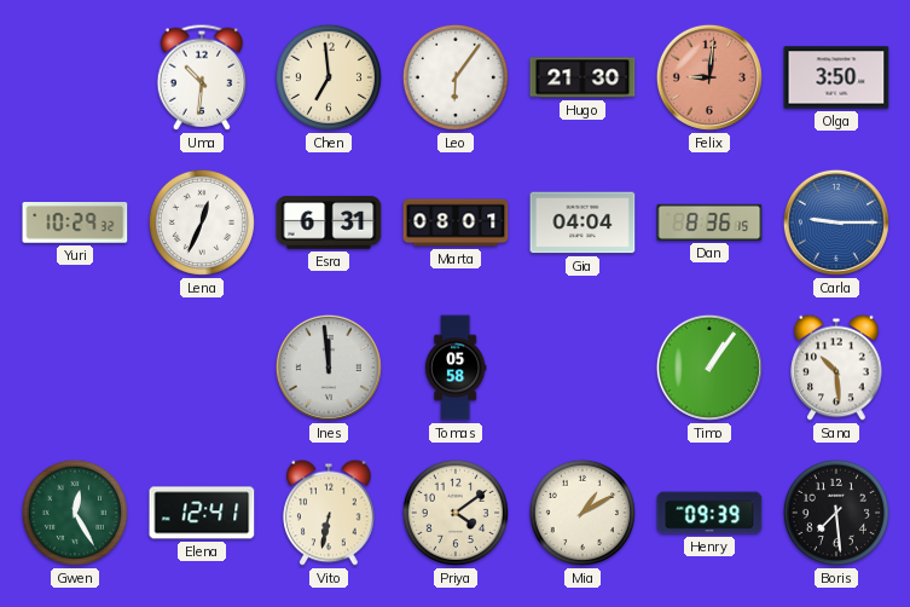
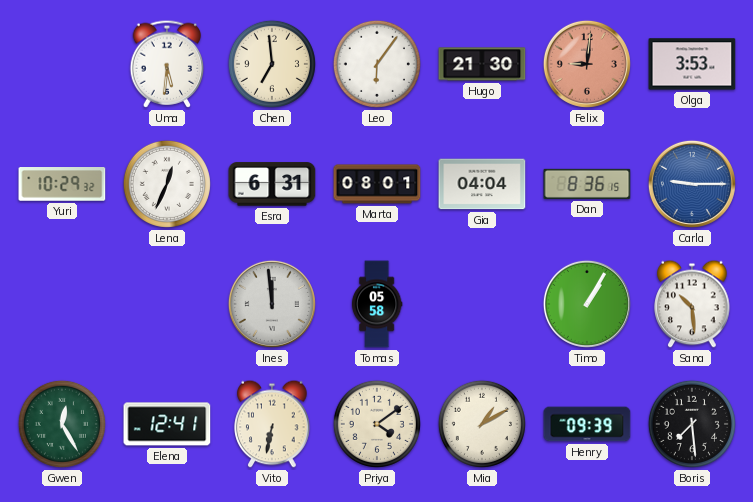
Uma: 10:31 -> 5:31
Olga: 3:50 -> 3:53
Timo: 1:06 -> 1:05
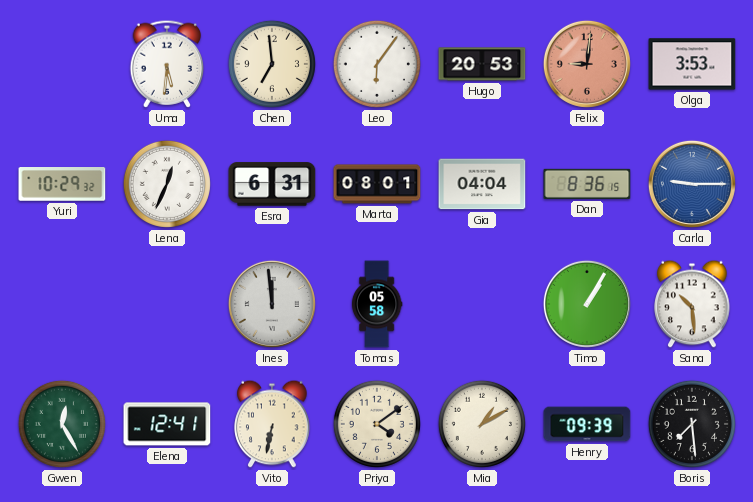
Hugo: 21:30 -> 20:53
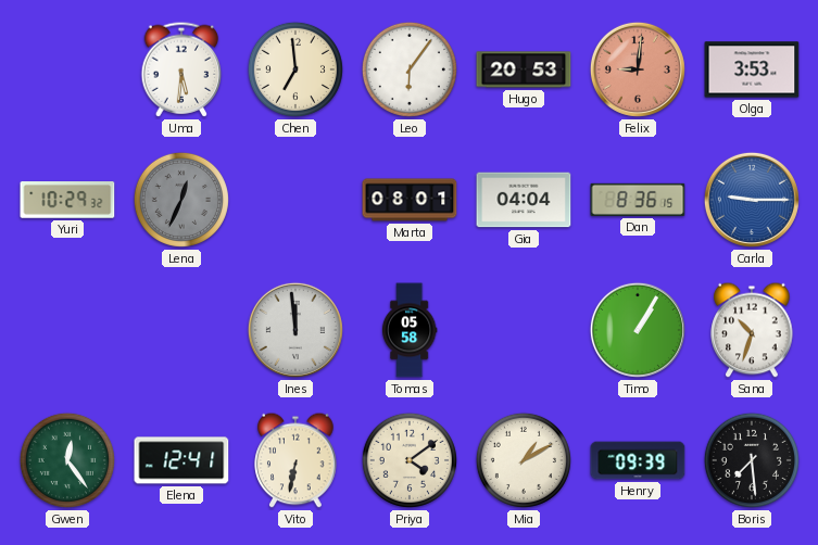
Lena dial: white -> grey
Esra: 6:31 -> none
Sana: 10:29 -> 10:33
Gwen: 12:25 -> 12:24
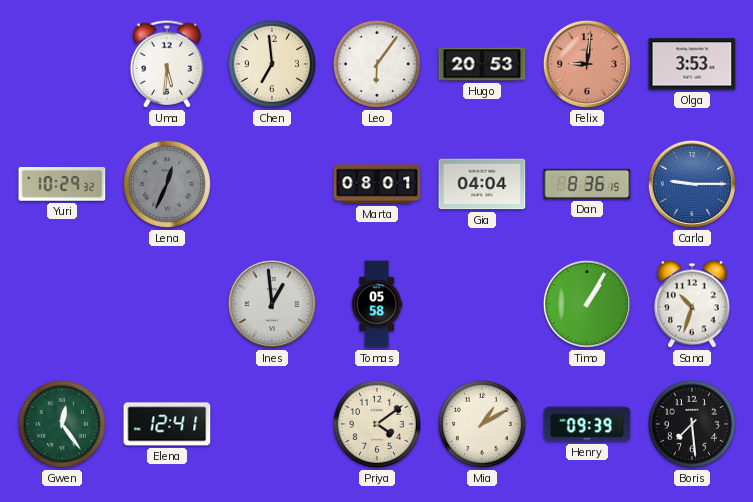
Ines: 11:59 -> 12:59
Vito: 6:32 -> none
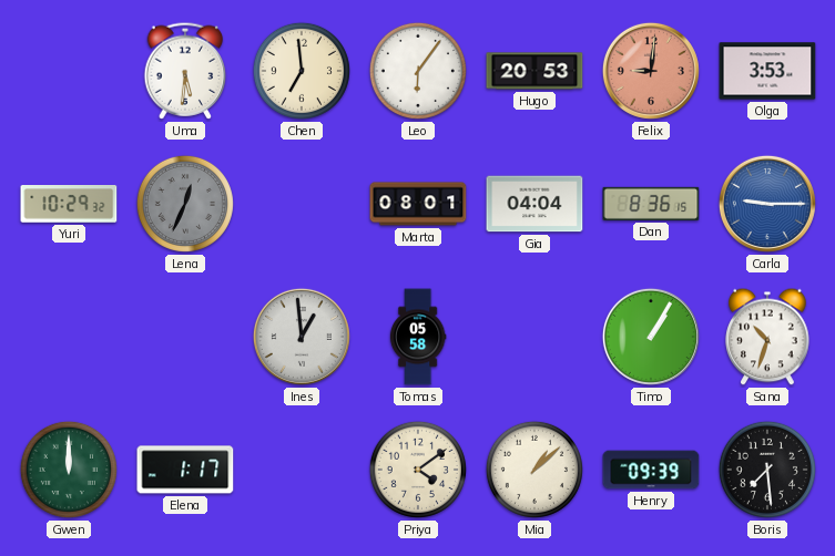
Gwen: 12:24 -> 12:00
Elena: 12:41 -> 1:17
Mia: 1:10 -> 1:08
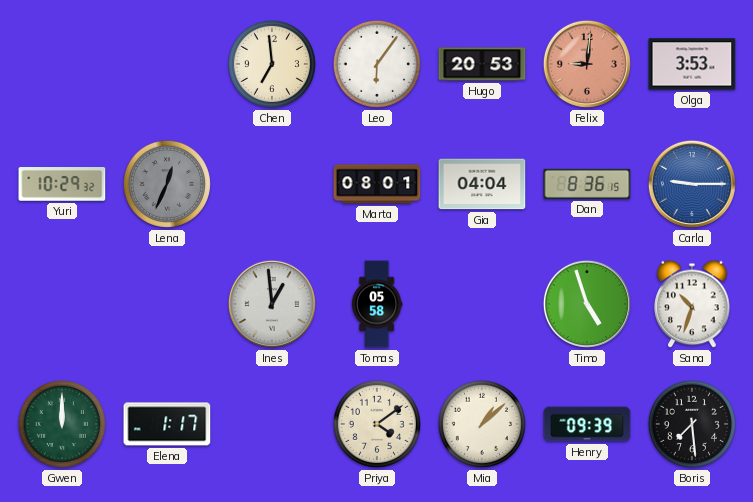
Uma: 5:31 -> none
Timo: 1:05 -> 4:57
